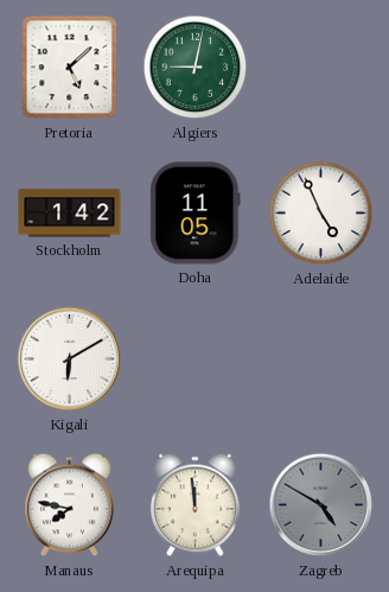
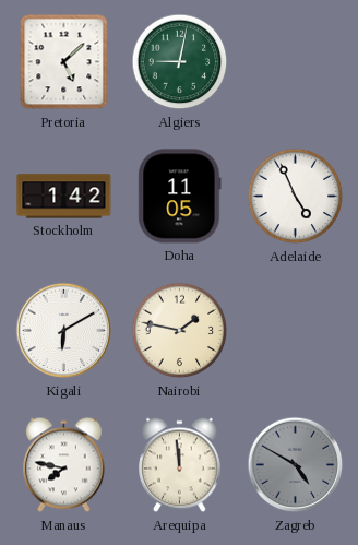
Nairobi: none -> 1:47
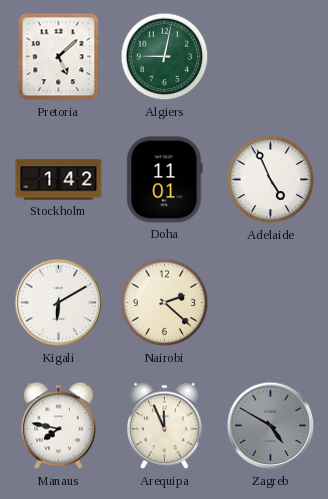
Doha: 11:05 -> 11:01
Nairobi: 1:47 -> 2:22
Arequipa: 11:59 -> 11:56
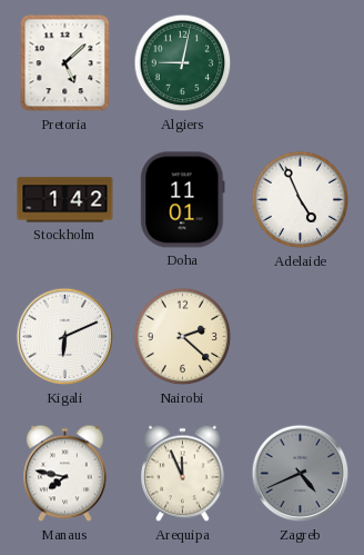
Kigali: 6:10 -> 6:11
Zagreb: 4:50 -> 4:41
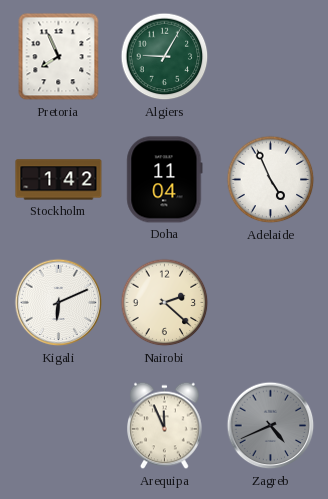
Pretoria: 5:08 -> 7:56
Algiers: 9:02 -> 9:05
Doha: 11:01 -> 11:04
Manaus: 7:47 -> none
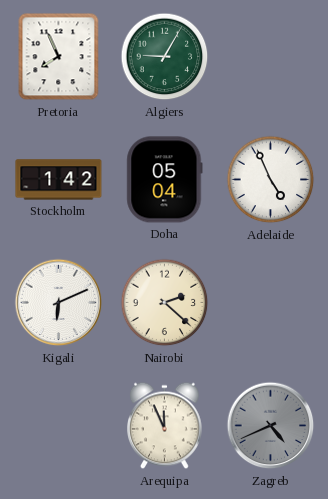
Doha: 11:04 -> 05:04
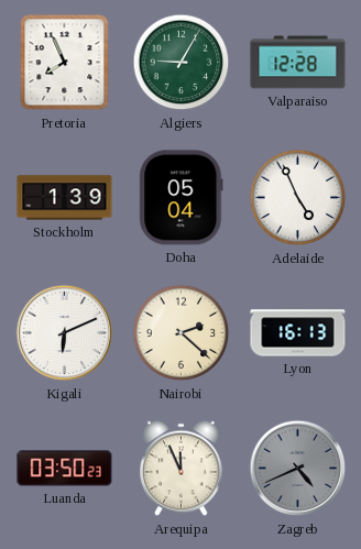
Valparaiso: none -> 12:28
Stockholm: 1:42 -> 1:39
Lyon: none -> 16:13
Luanda: none -> 03:50
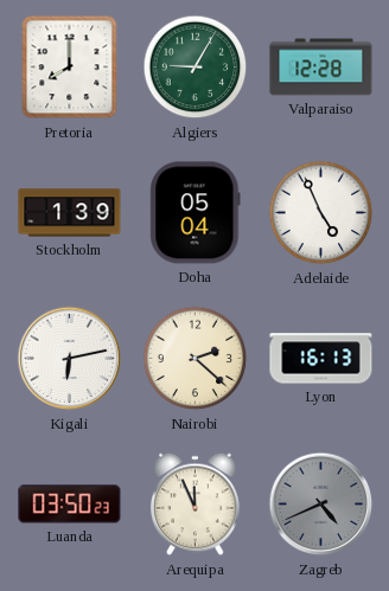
Pretoria: 7:56 -> 8:00
Kigali: 6:11 -> 6:13
